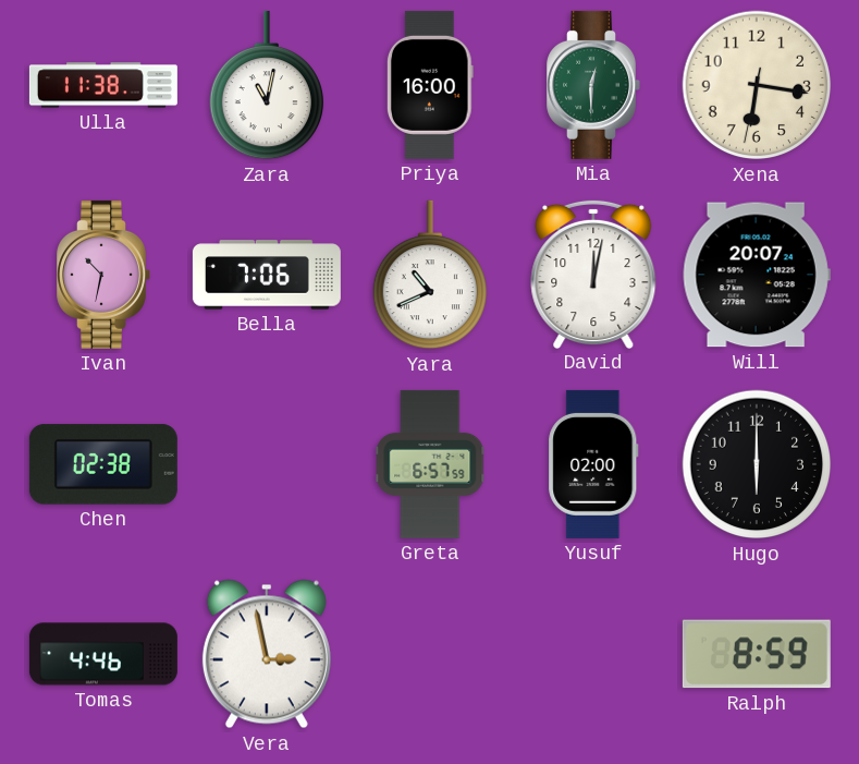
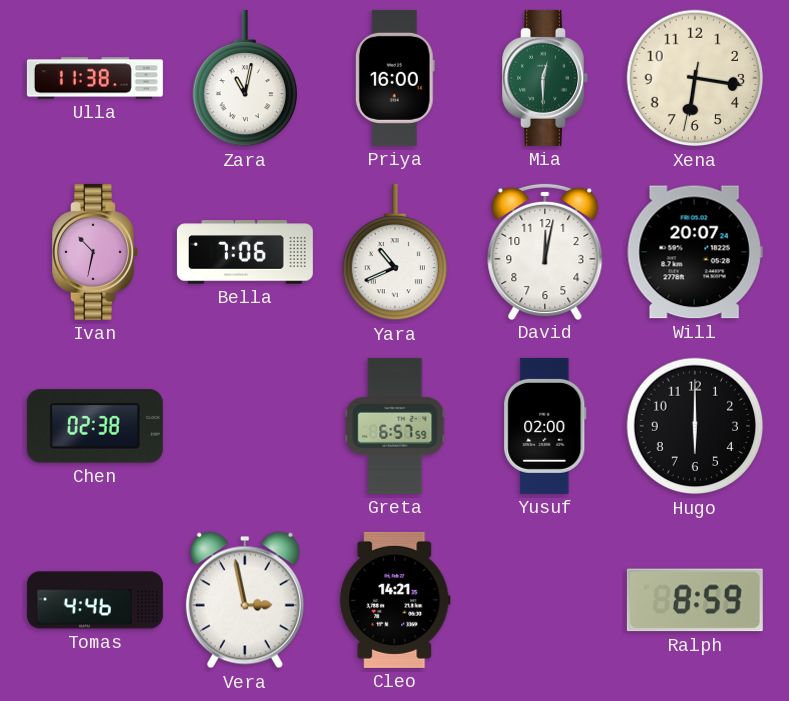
Cleo: none -> 14:21
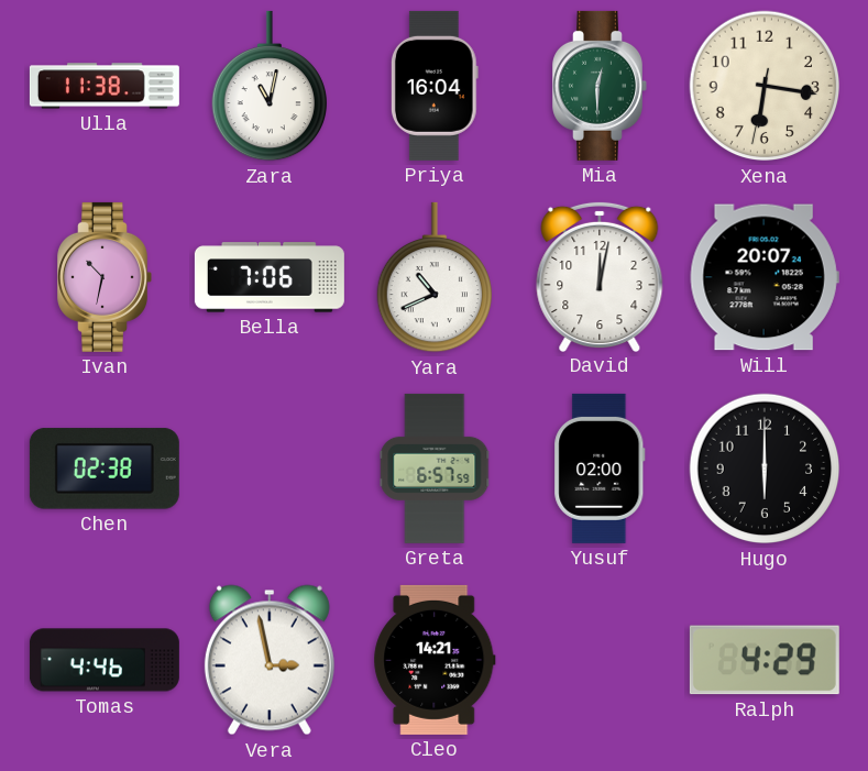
Priya: 16:00 -> 16:04
Ralph: 8:59 -> 4:29
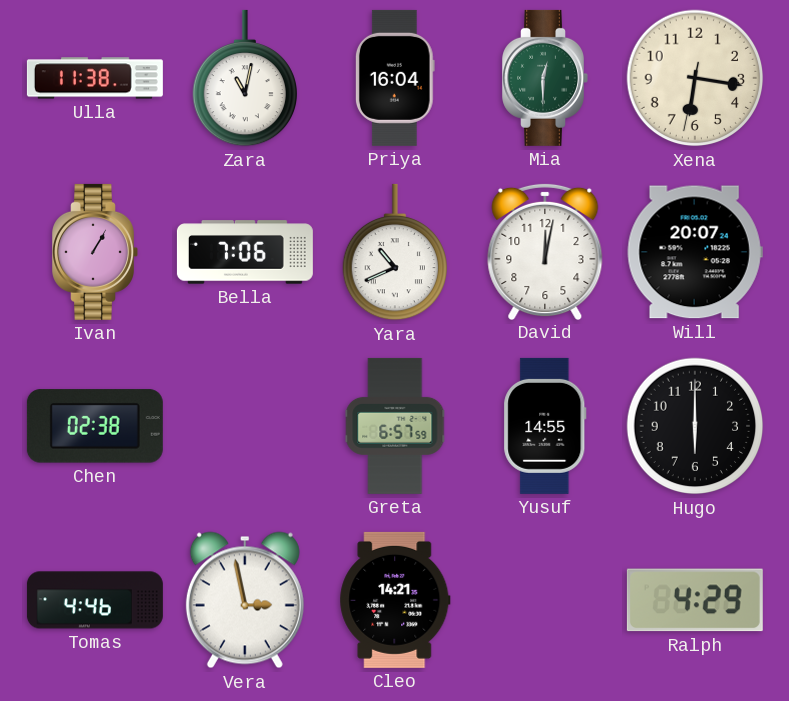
Ivan: 10:32 -> 1:05
Yusuf: 02:00 -> 14:55
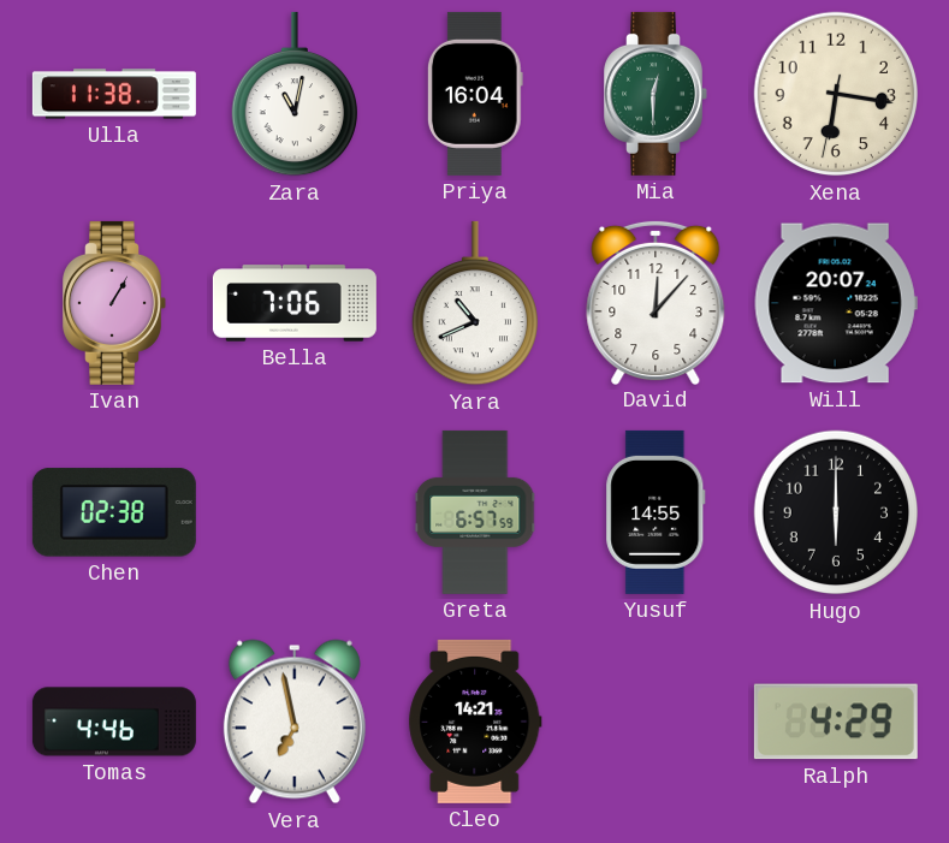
David: 12:02 -> 12:07
Vera: 2:58 -> 6:58
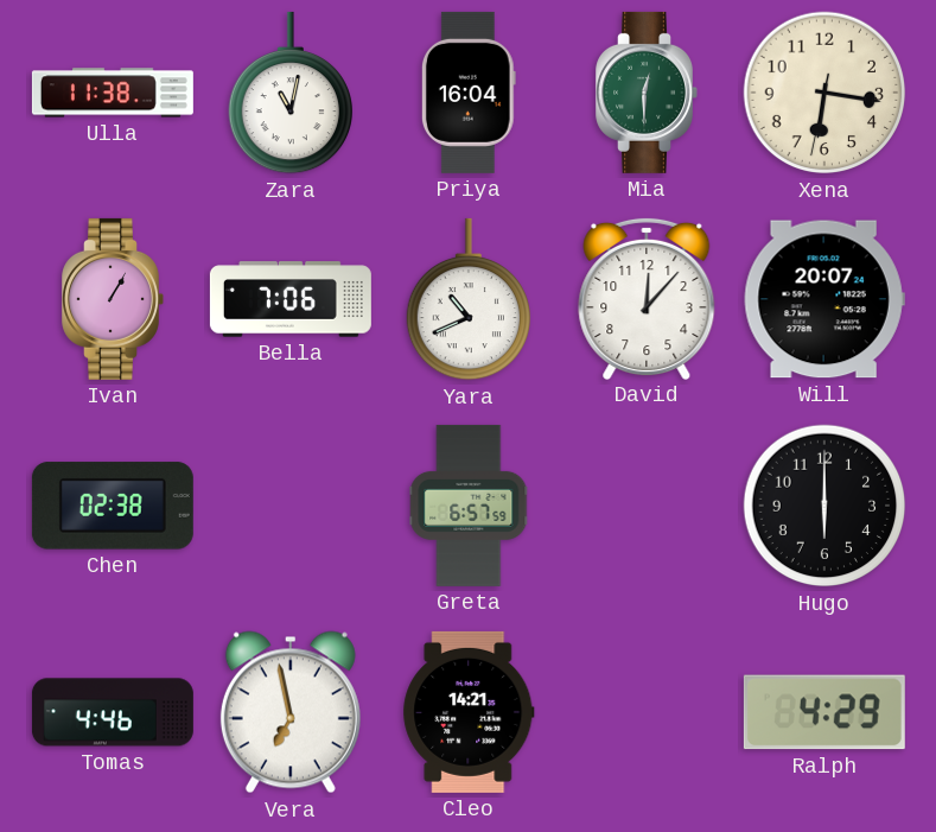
Yusuf: 14:55 -> none
